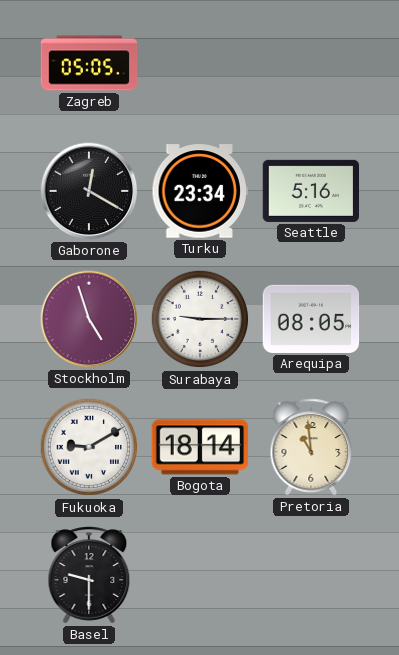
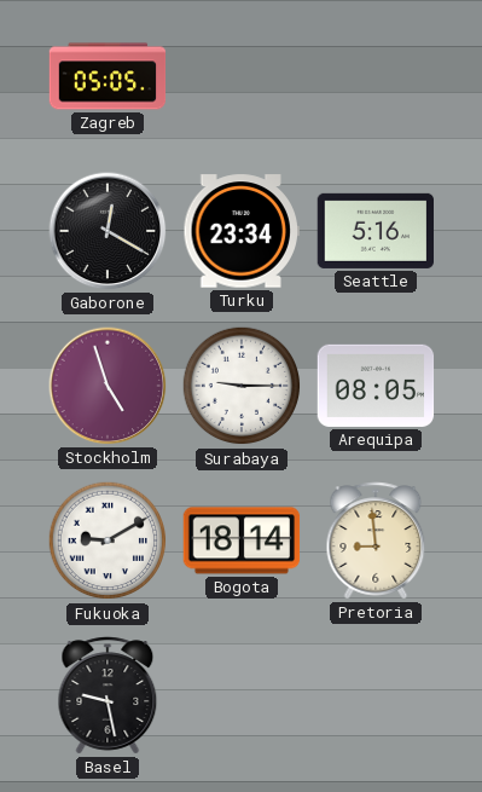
Pretoria: 10:59 -> 8:59
Basel: 9:30 -> 9:28
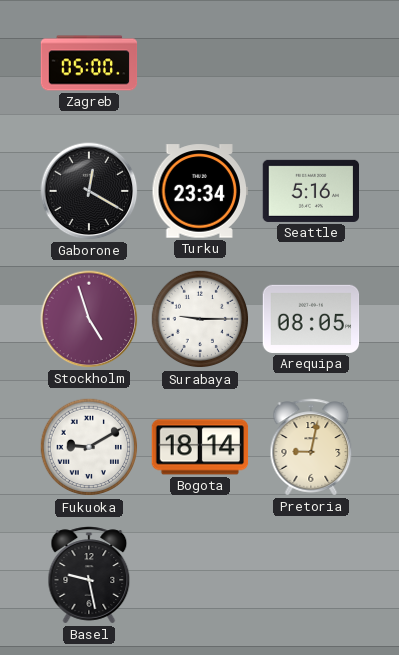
Zagreb: 05:05 -> 05:00
Pretoria: 8:59 -> 9:02
